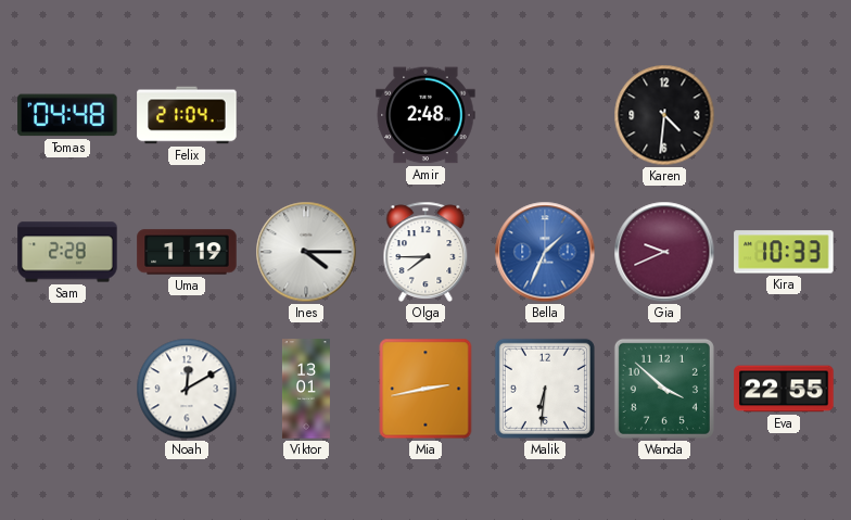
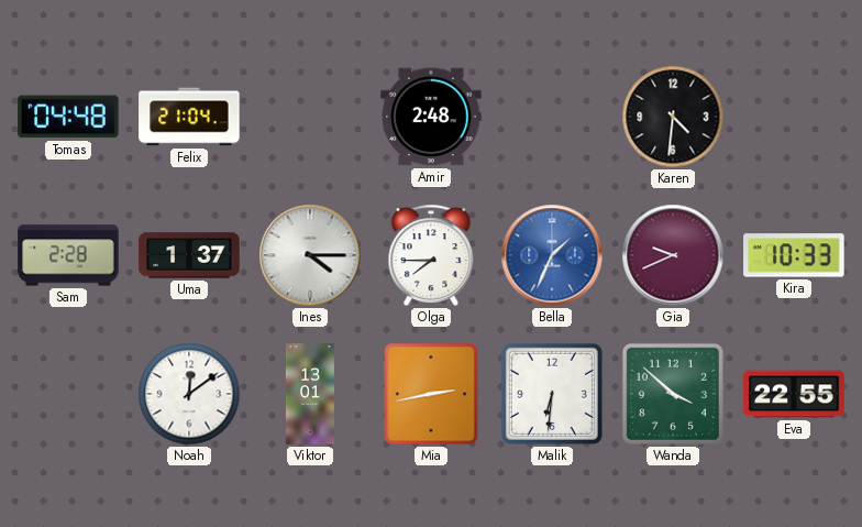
Uma: 1:19 -> 1:37
Noah: 12:10 -> 12:09
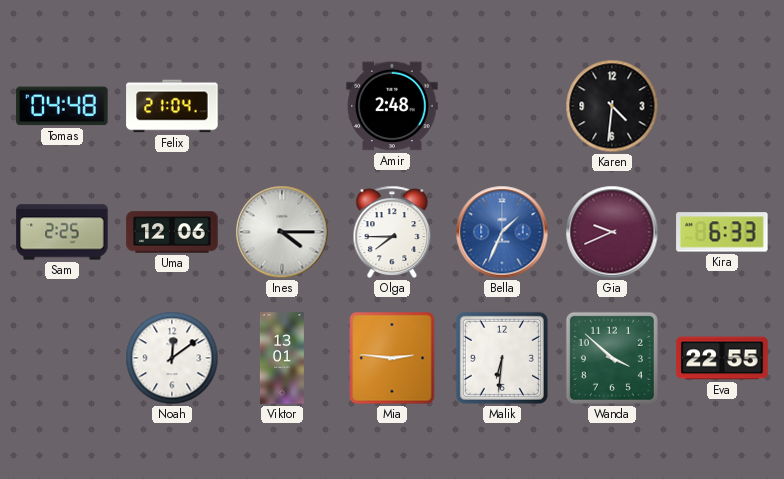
Sam: 2:28 -> 2:25
Uma: 1:37 -> 12:06
Kira: 10:33 -> 6:33
Mia: 2:43 -> 2:46
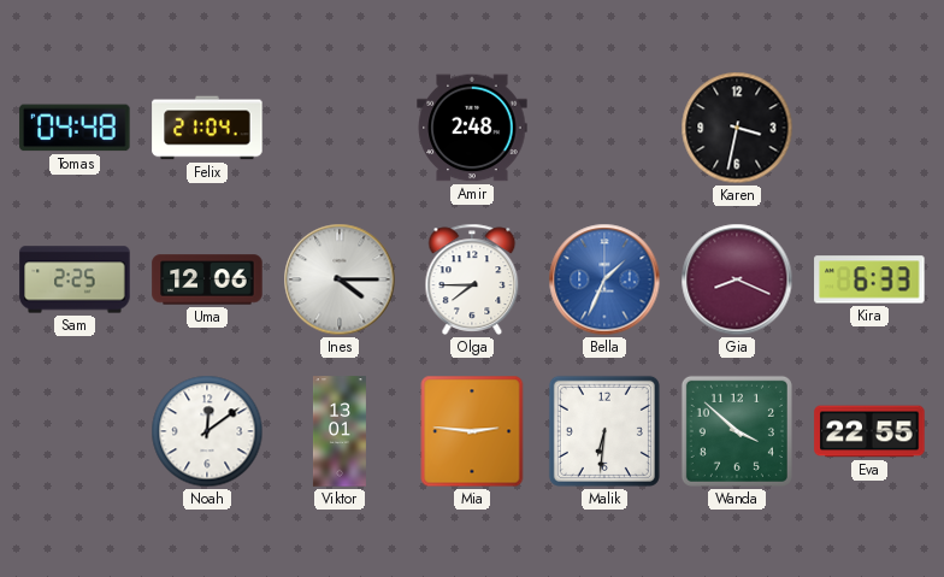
Karen: 4:31 -> 3:32
Gia: 9:41 -> 8:19
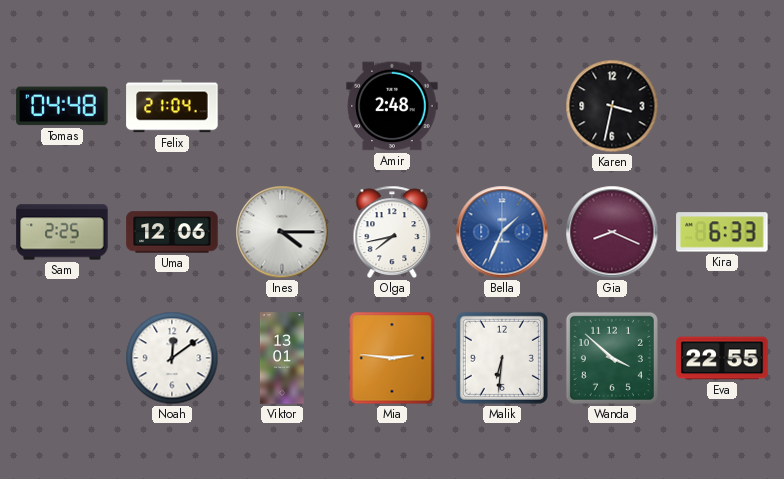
Olga: 7:45 -> 7:43
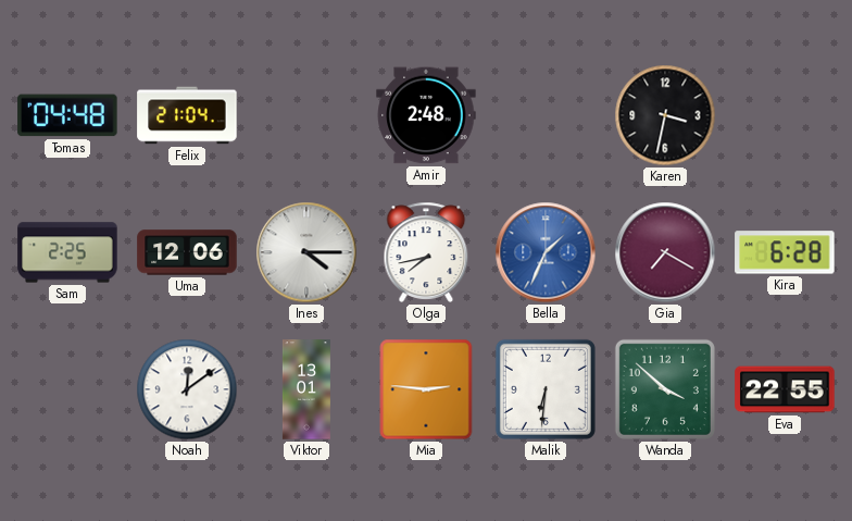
Gia: 8:19 -> 7:20
Kira: 6:33 -> 6:28
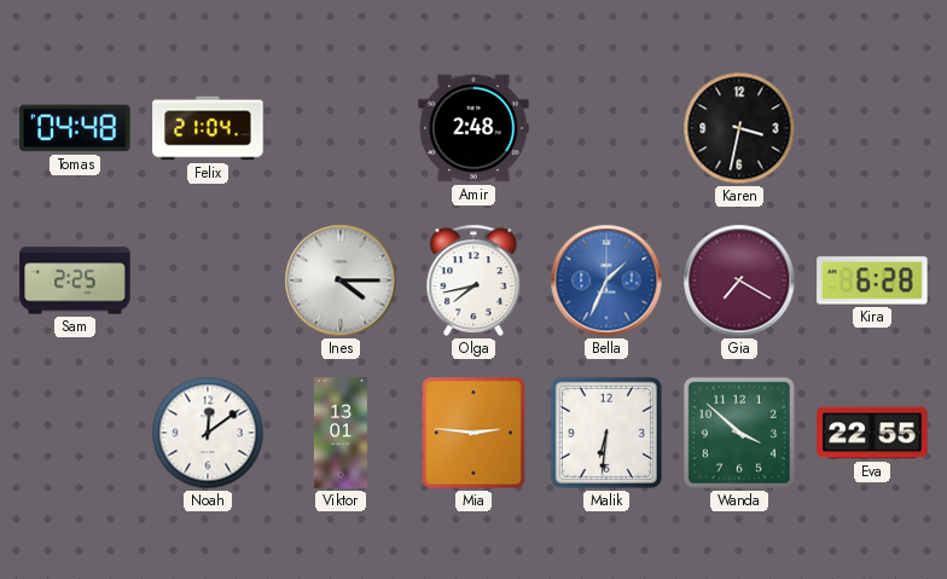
Uma: 12:06 -> none
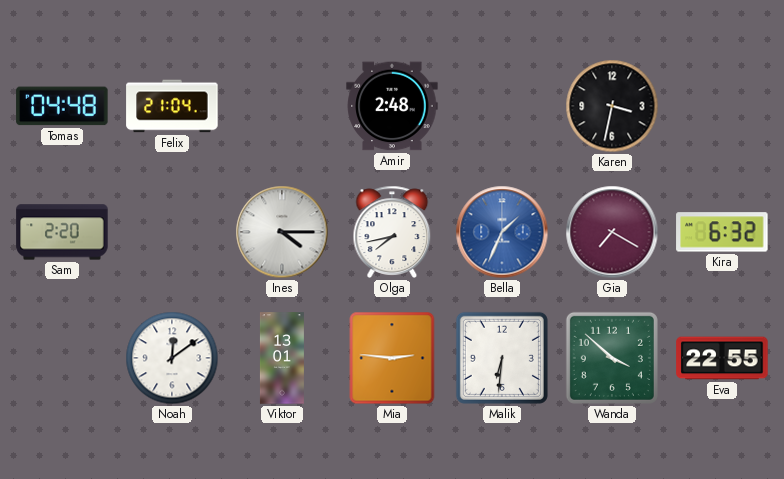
Sam: 2:25 -> 2:20
Kira: 6:28 -> 6:32
